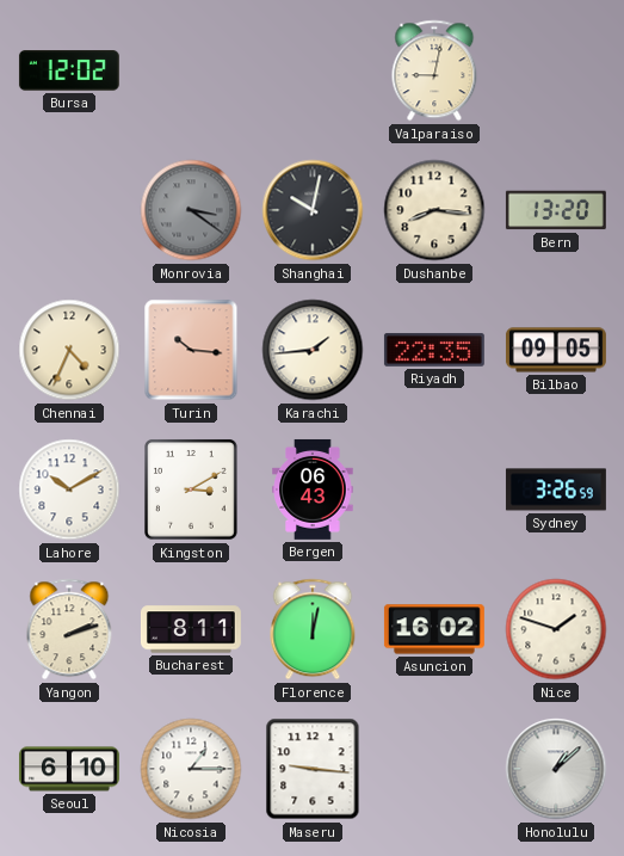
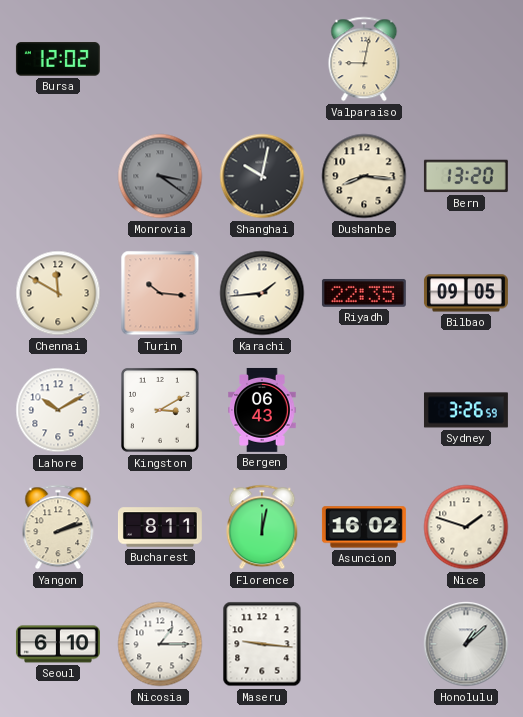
Chennai: 4:34 -> 11:50
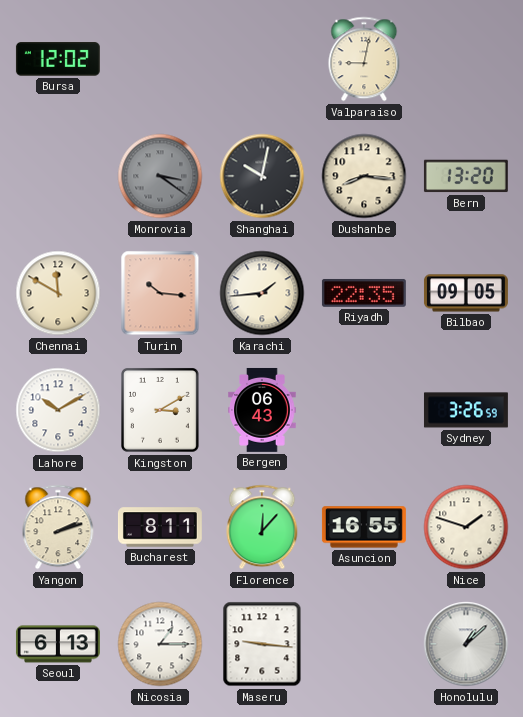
Florence: 12:02 -> 12:07
Asuncion: 16:02 -> 16:55
Seoul: 6:10 -> 6:13
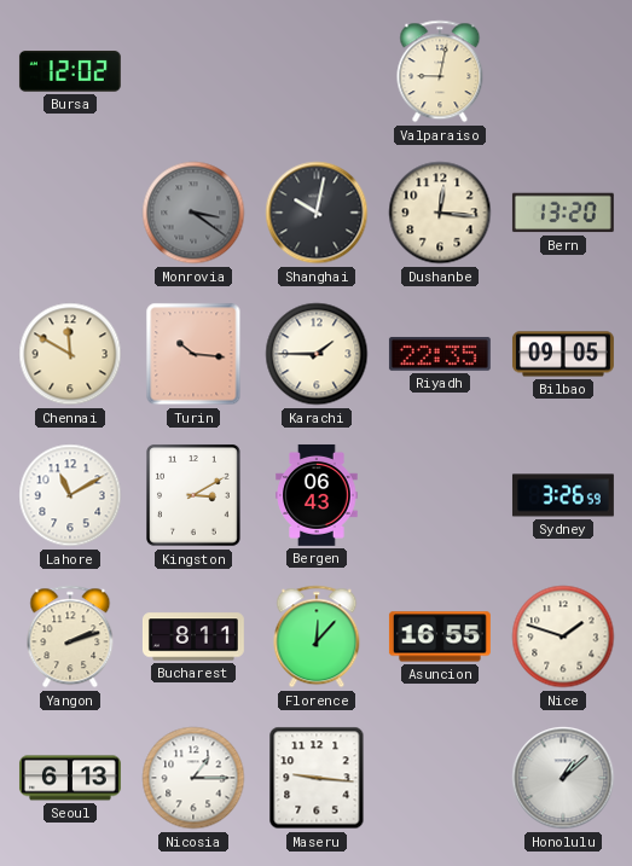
Dushanbe: 8:16 -> 12:16
Karachi: 1:44 -> 1:45
Lahore: 10:10 -> 11:10
